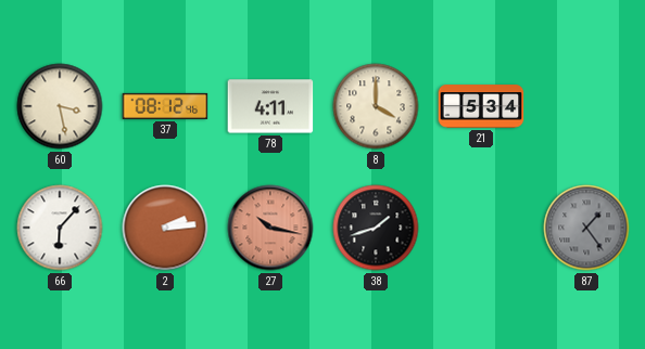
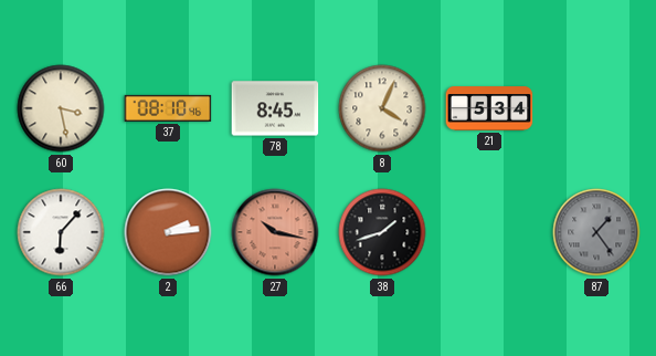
37: 08:12 -> 08:10
78: 4:11 -> 8:45
8: 4:00 -> 4:04
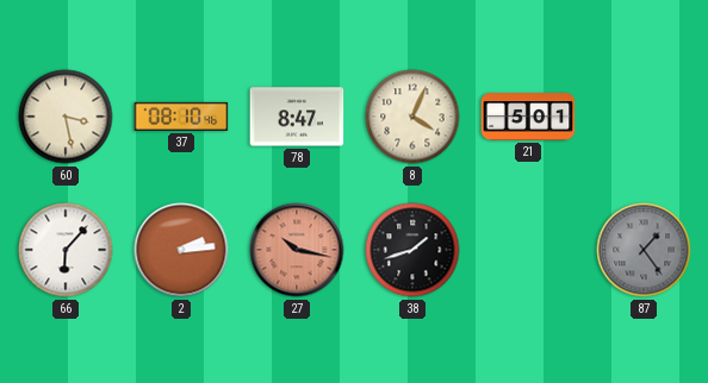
78: 8:45 -> 8:47
21: 5:34 -> 5:01
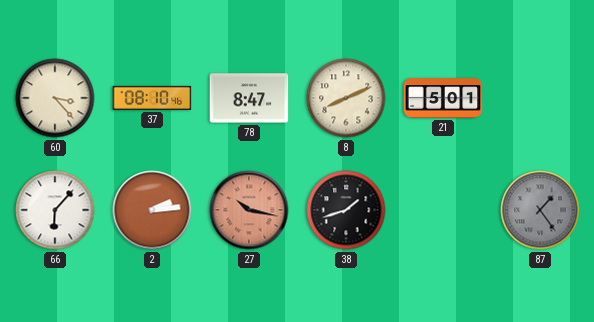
60: 3:28 -> 3:23
8: 4:04 -> 8:11
